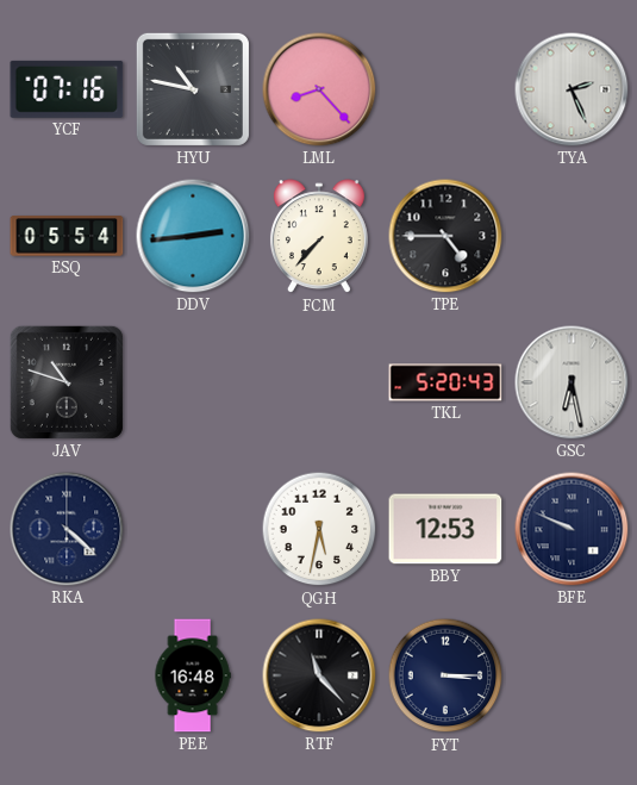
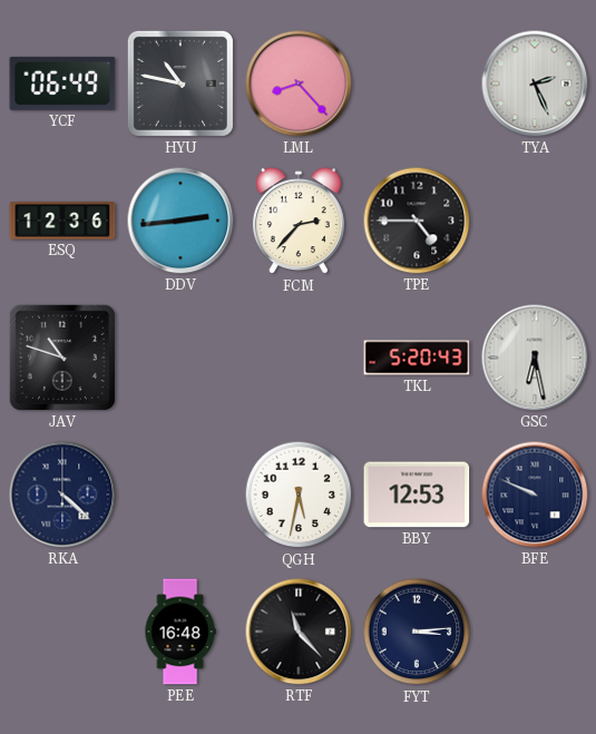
YCF: 07:16 -> 06:49
ESQ: 05:54 -> 12:36
FCM: 7:37 -> 2:37
FYT: 3:15 -> 3:14
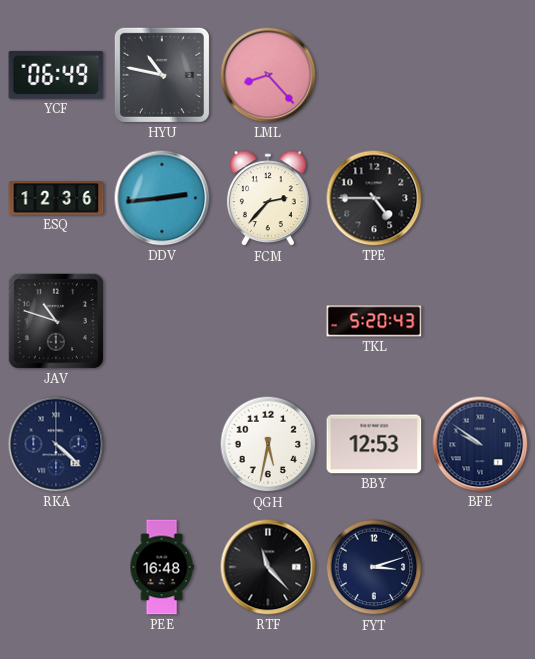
TYA: 2:26 -> none
GSC: 6:28 -> none
BFE: 9:49 -> 9:51
FYT: 3:14 -> 3:12
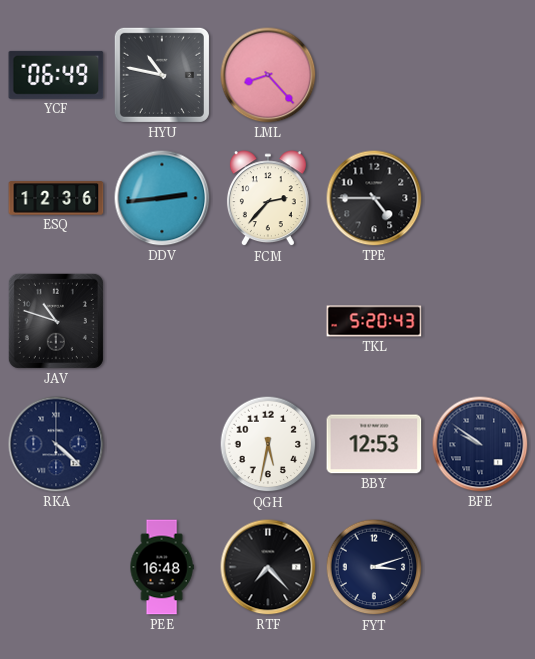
RTF: 11:23 -> 7:23
